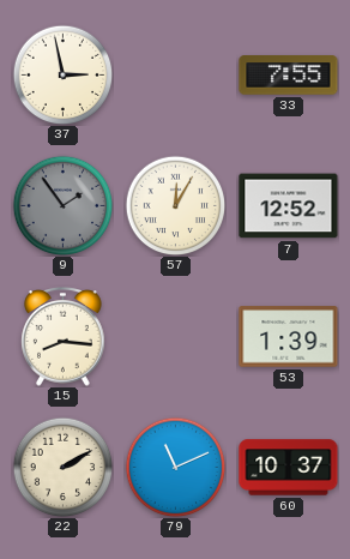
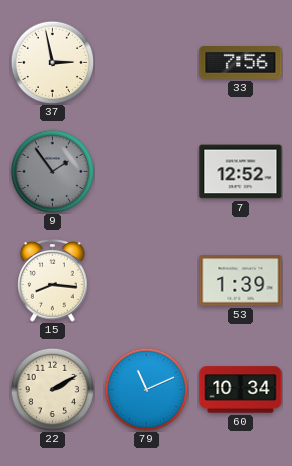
33: 7:55 -> 7:56
57: 12:05 -> none
60: 10:37 -> 10:34
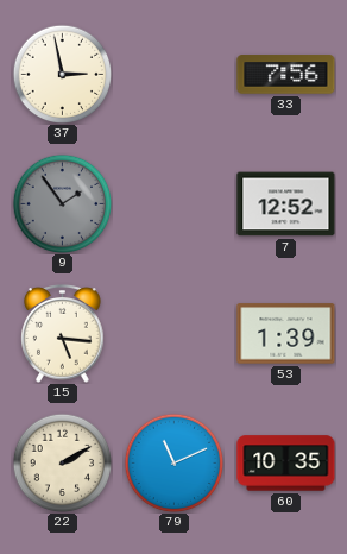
15: 8:16 -> 5:16
60: 10:34 -> 10:35
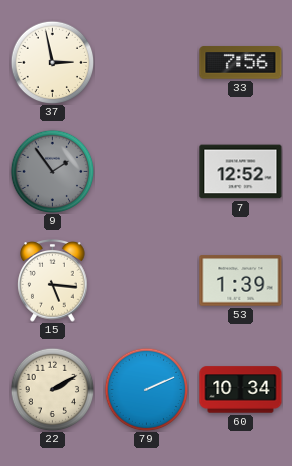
79: 11:11 -> 2:11
60: 10:35 -> 10:34
